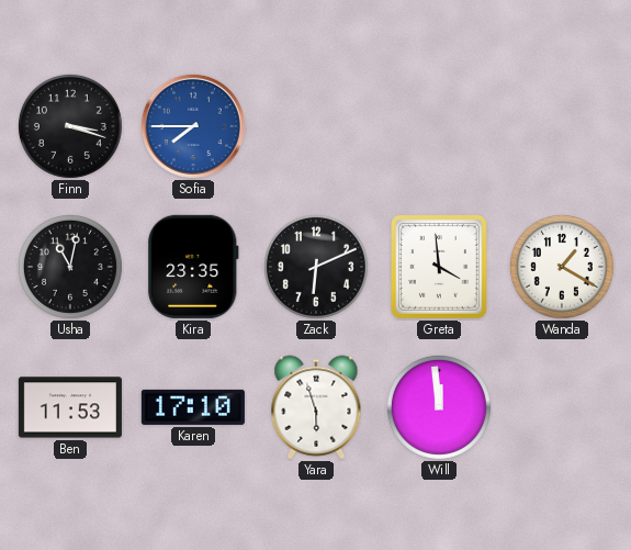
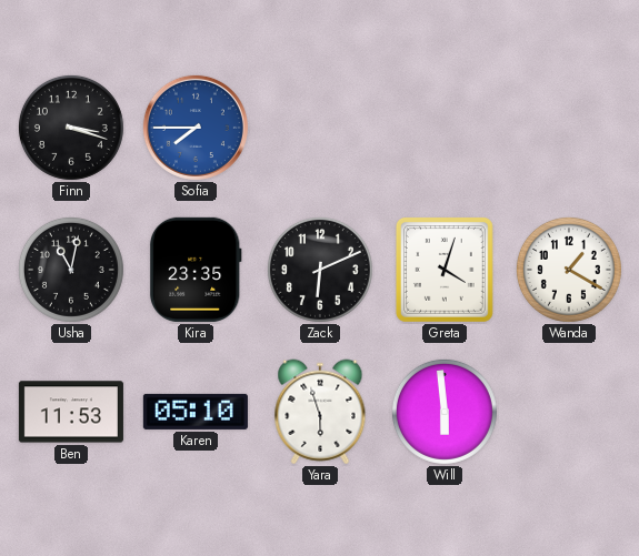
Greta: 3:59 -> 4:03
Karen: 17:10 -> 05:10
Will: 11:59 -> 5:59
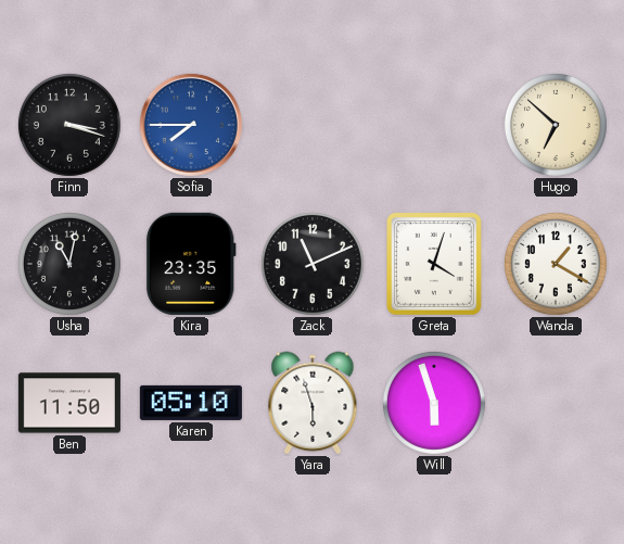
Hugo: none -> 6:52
Zack: 6:11 -> 11:11
Ben: 11:53 -> 11:50
Will: 5:59 -> 5:57
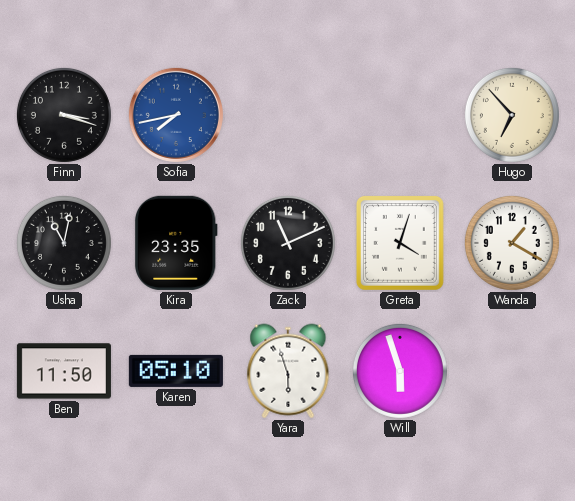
Sofia: 7:45 -> 7:43
Hugo: 6:52 -> 6:53
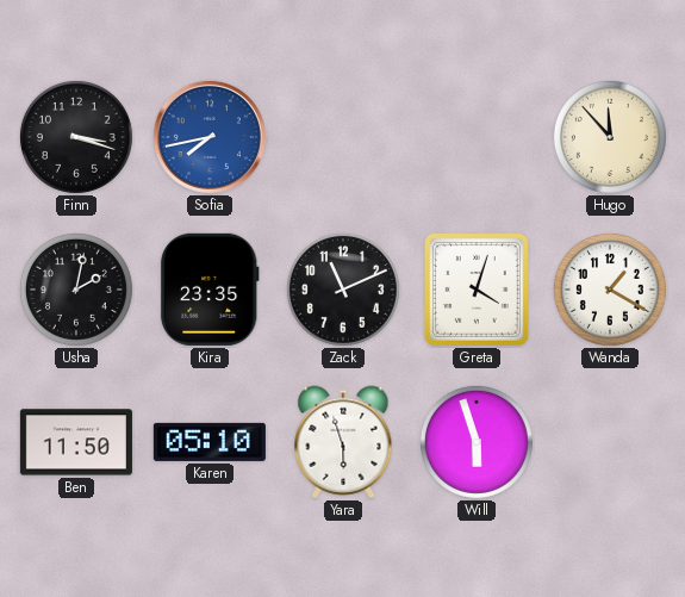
Hugo: 6:53 -> 11:53
Usha: 11:02 -> 2:02
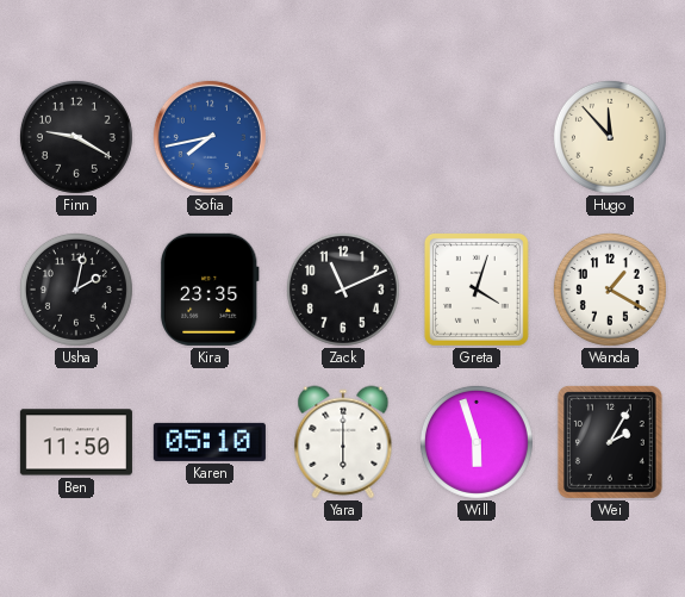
Finn: 3:18 -> 9:20
Yara: 5:57 -> 6:00
Wei: none -> 2:05
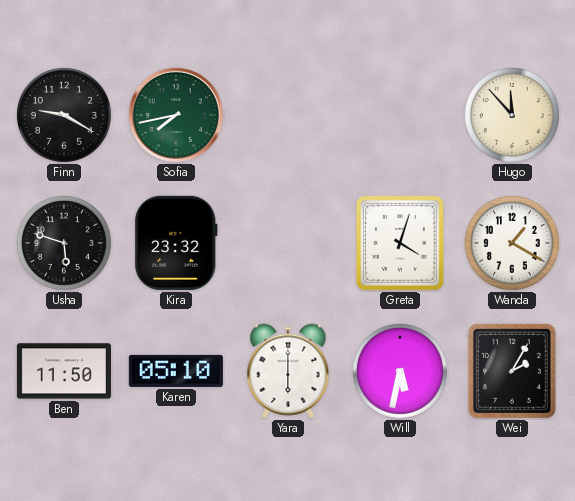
Sofia dial: blue -> green
Usha: 2:02 -> 5:48
Kira: 23:35 -> 23:32
Zack: 11:11 -> none
Will: 5:57 -> 5:32
